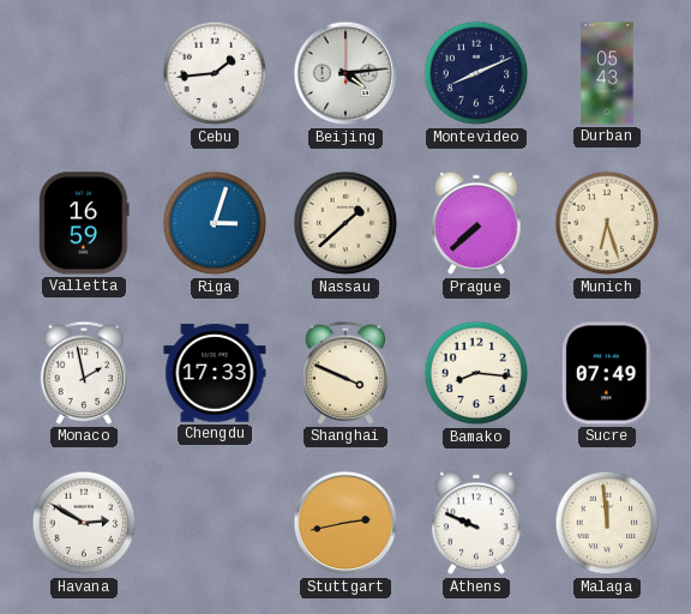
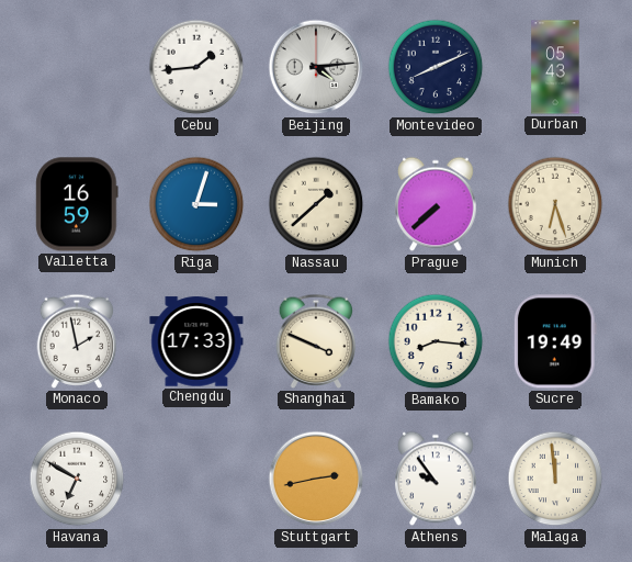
Sucre: 07:49 -> 19:49
Havana: 2:50 -> 6:50
Athens: 9:49 -> 9:54
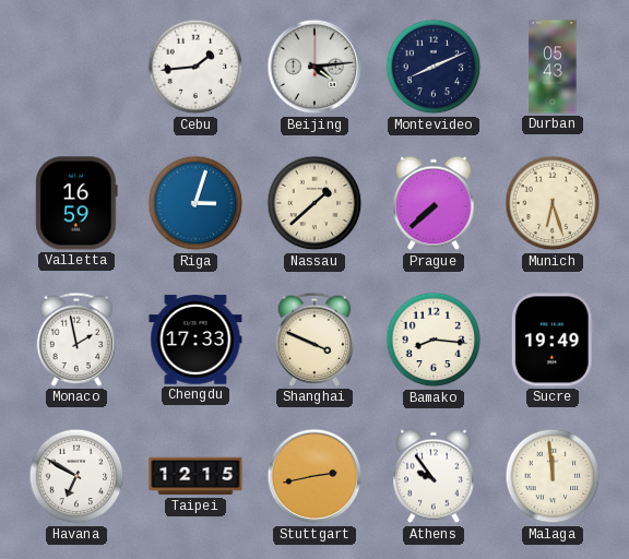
Taipei: none -> 12:15
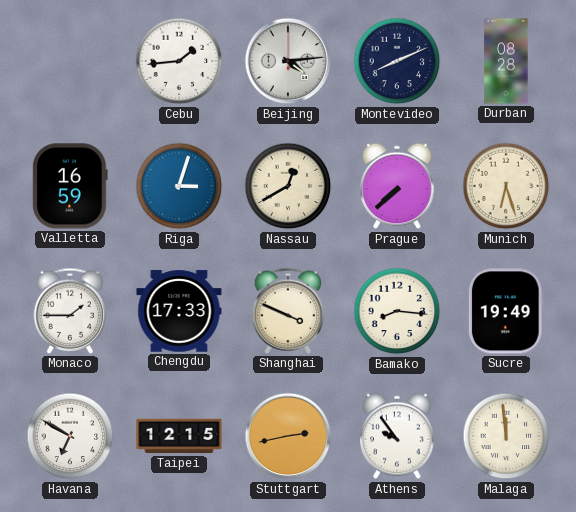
Durban: 05:43 -> 08:28
Nassau: 1:38 -> 12:40
Monaco: 1:58 -> 1:45
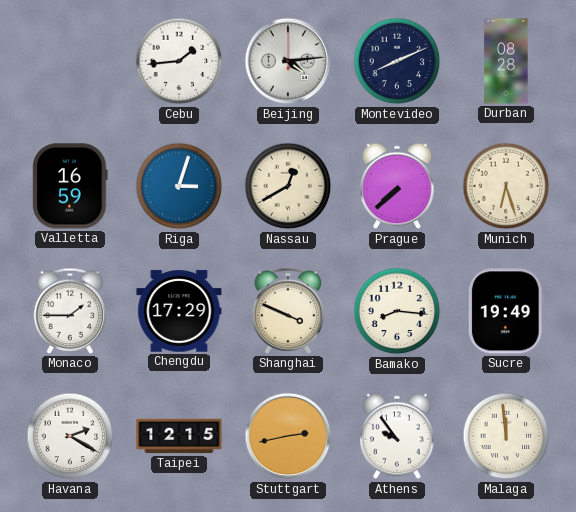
Chengdu: 17:33 -> 17:29
Havana: 6:50 -> 2:20
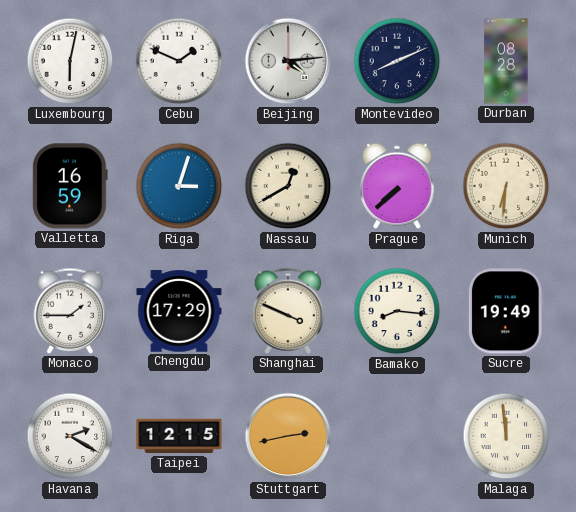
Luxembourg: none -> 6:02
Cebu: 1:44 -> 1:49
Munich: 6:27 -> 6:31
Athens: 9:54 -> none
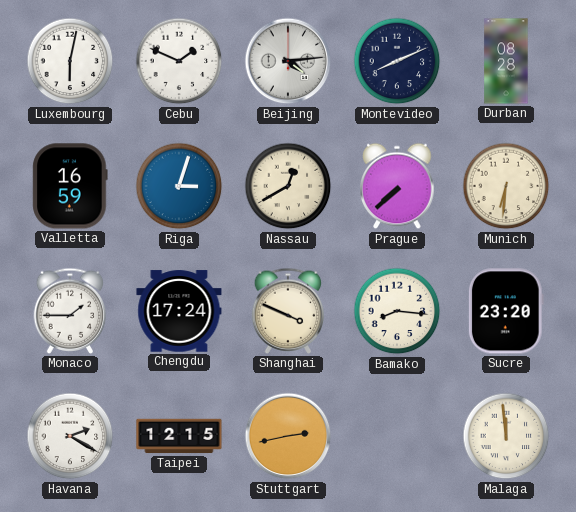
Chengdu: 17:29 -> 17:24
Sucre: 19:49 -> 23:20
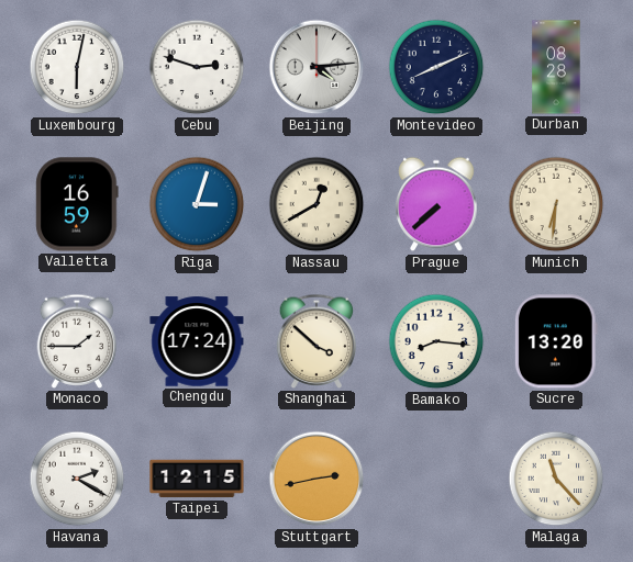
Cebu: 1:49 -> 2:48
Shanghai: 3:49 -> 3:52
Sucre: 23:20 -> 13:20
Malaga: 11:59 -> 11:23
